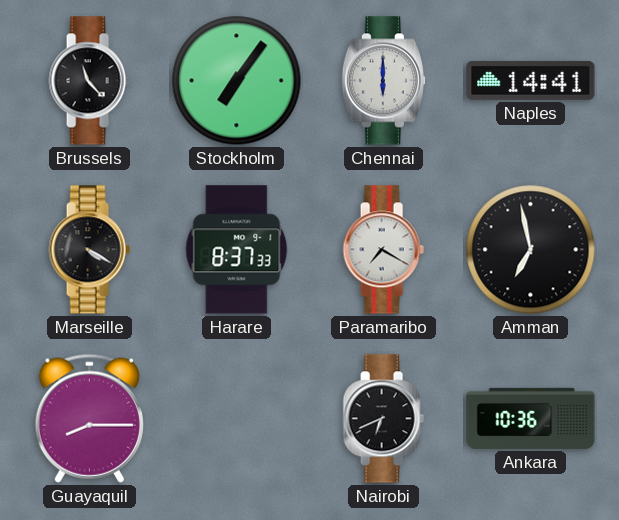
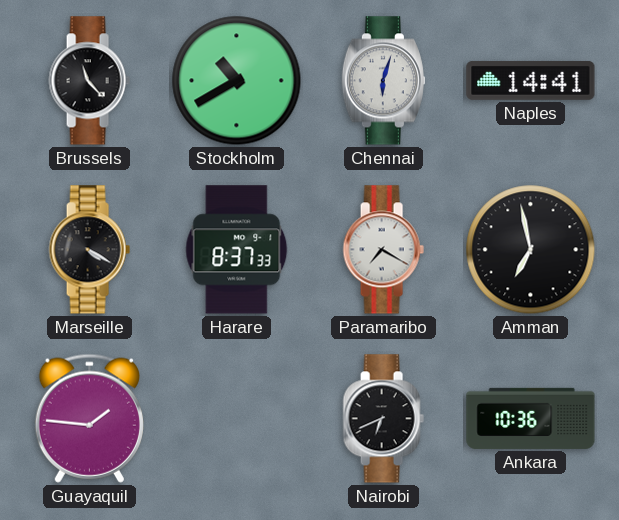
Stockholm: 7:06 -> 10:40
Chennai: 6:00 -> 6:03
Guayaquil: 8:15 -> 1:46
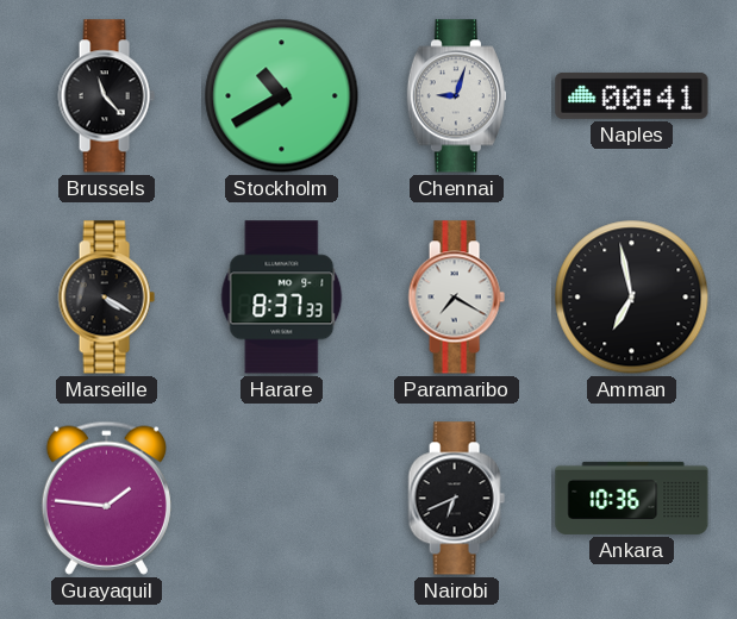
Chennai: 6:03 -> 9:03
Naples: 14:41 -> 00:41
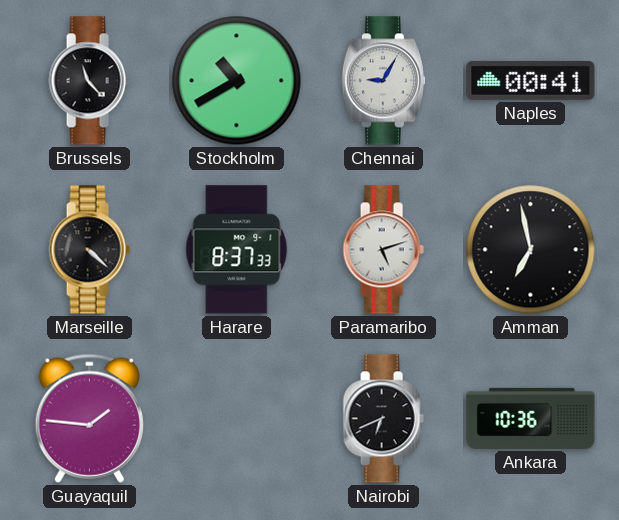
Chennai: 9:03 -> 9:05
Marseille: 4:20 -> 4:22
Paramaribo: 7:20 -> 5:12
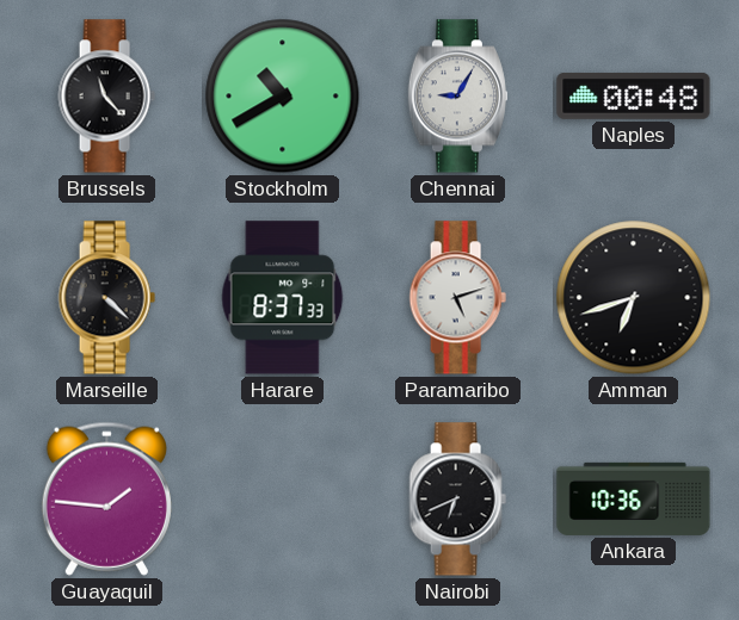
Naples: 00:41 -> 00:48
Amman: 6:58 -> 6:42
